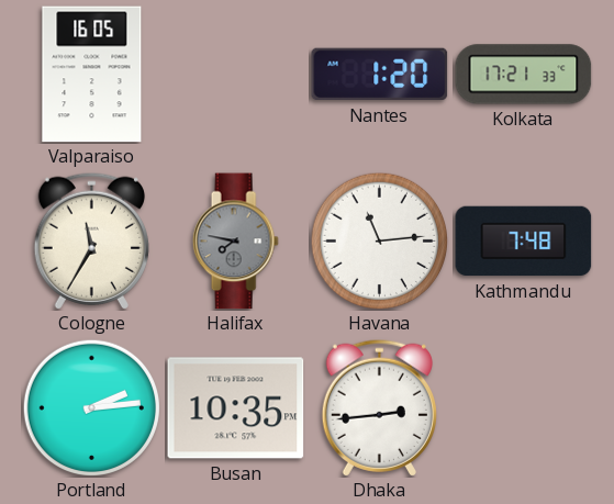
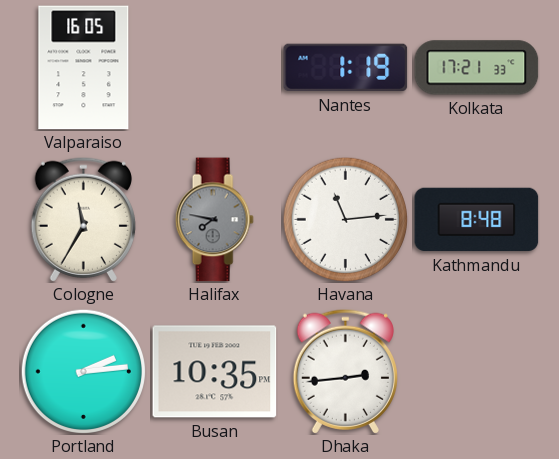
Nantes: 1:20 -> 1:19
Kathmandu: 7:48 -> 8:48
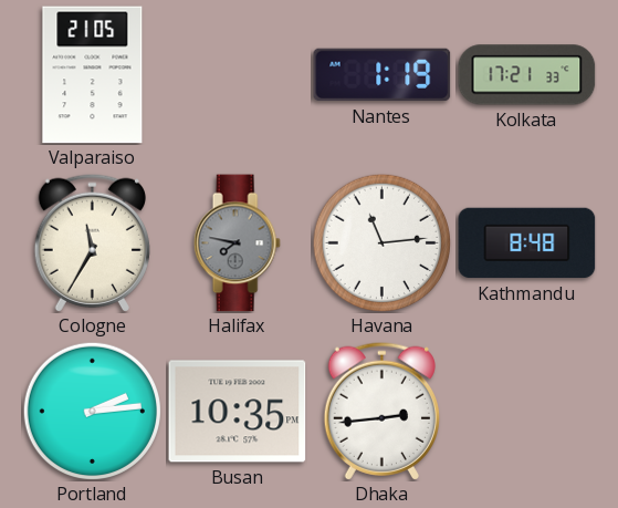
Valparaiso: 16:05 -> 21:05
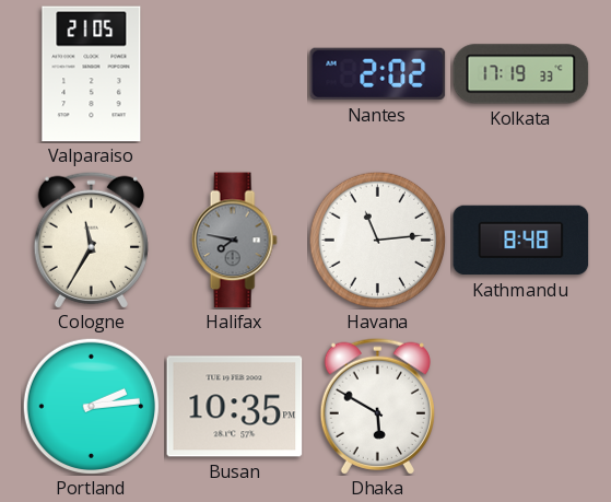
Nantes: 1:19 -> 2:02
Kolkata: 17:21 -> 17:19
Dhaka: 2:44 -> 5:50
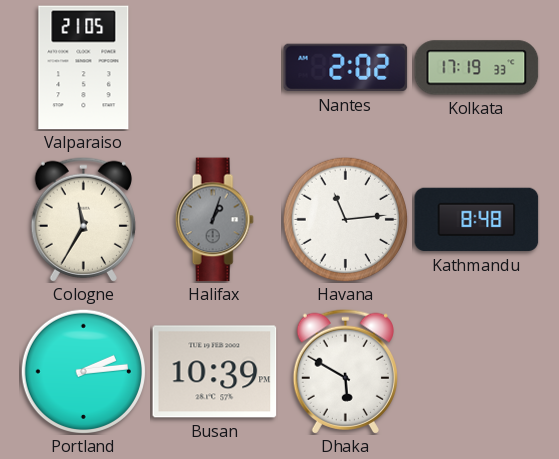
Halifax: 7:47 -> 1:03
Busan: 10:35 -> 10:39
